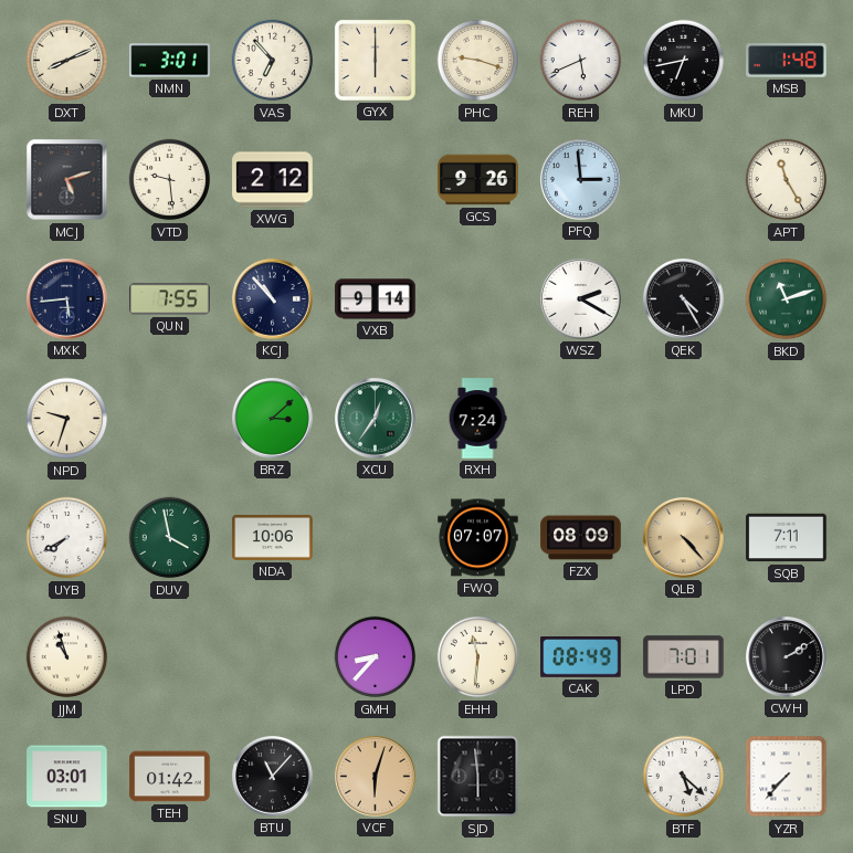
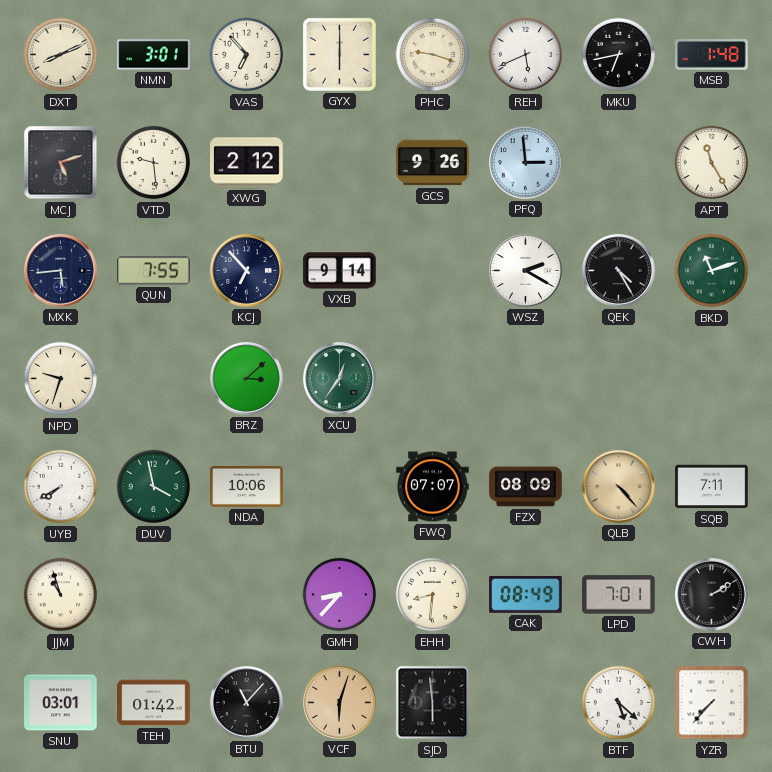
KCJ: 10:53 -> 6:53
RXH: 7:24 -> none
EHH: 11:31 -> 8:31
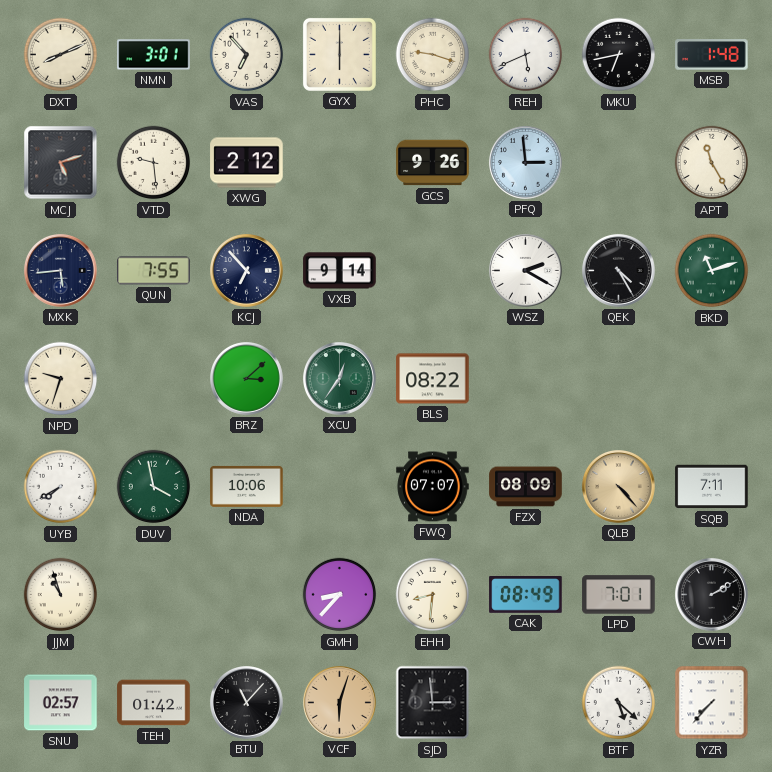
BLS: none -> 08:22
SNU: 03:01 -> 02:57
SJD: 5:59 -> 2:59
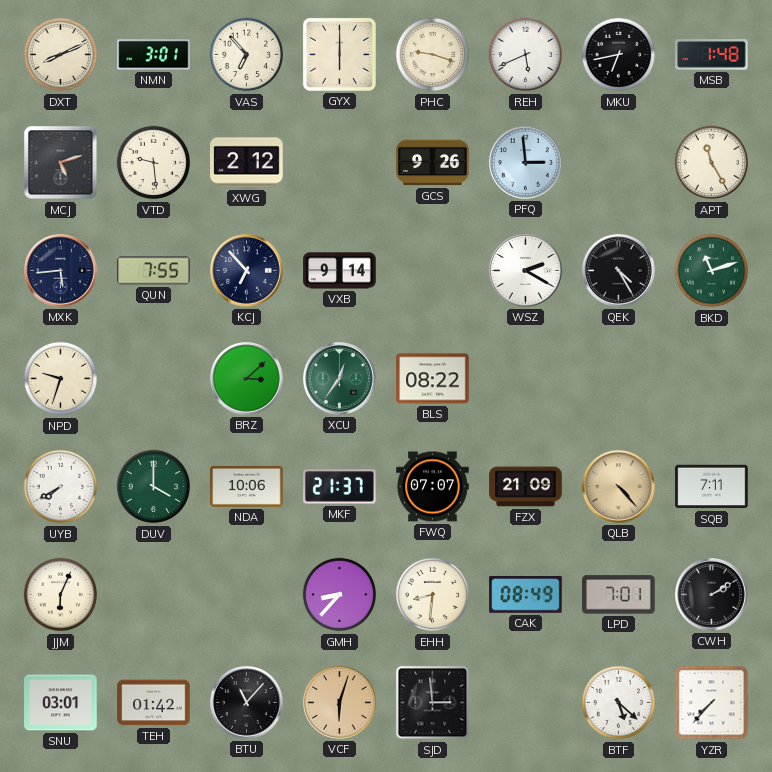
DUV: 3:58 -> 4:00
MKF: none -> 21:37
FZX: 08:09 -> 21:09
JJM: 10:57 -> 6:04
SNU: 02:57 -> 03:01
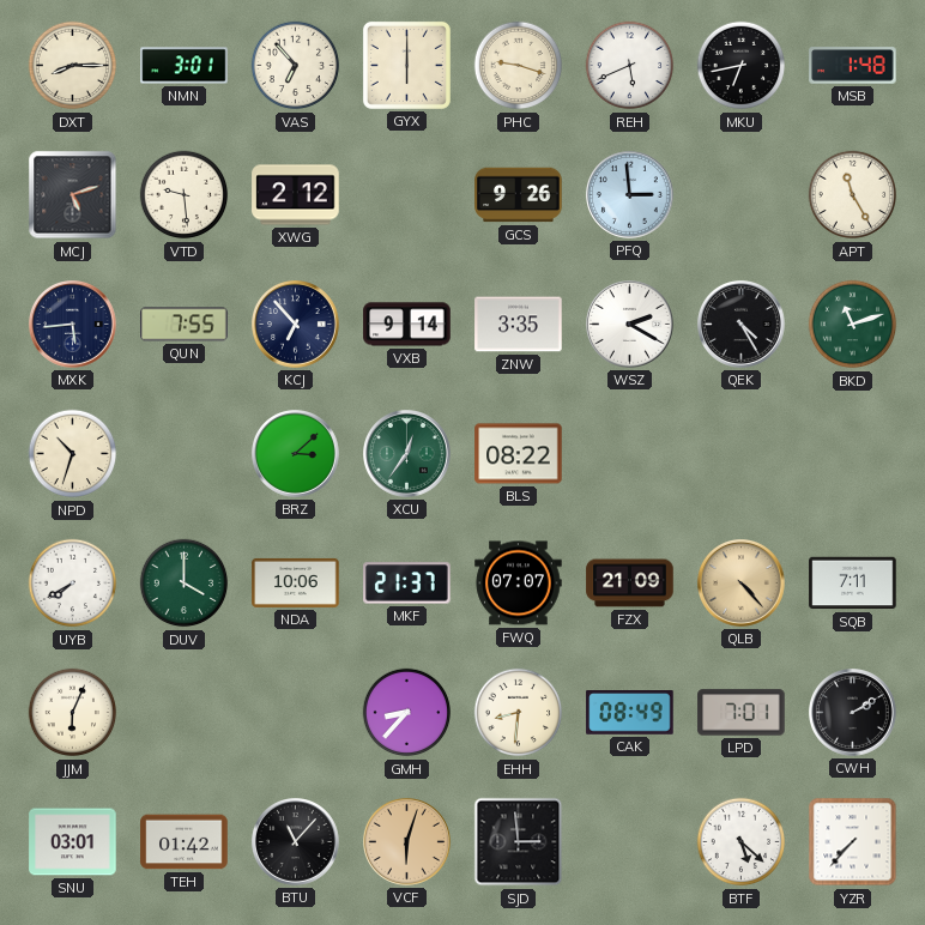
DXT: 8:11 -> 8:15
ZNW: none -> 3:35
NPD: 9:33 -> 10:33
